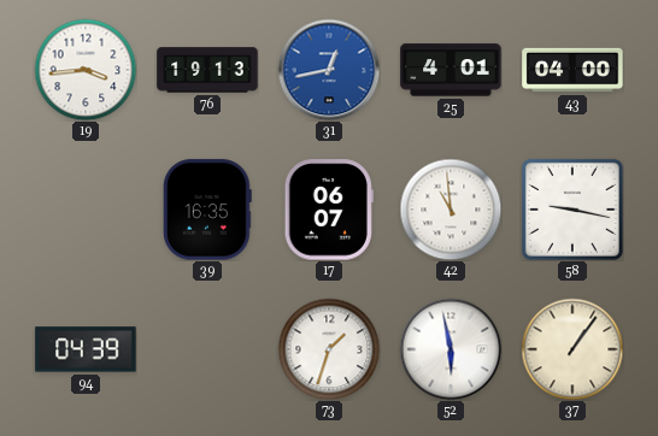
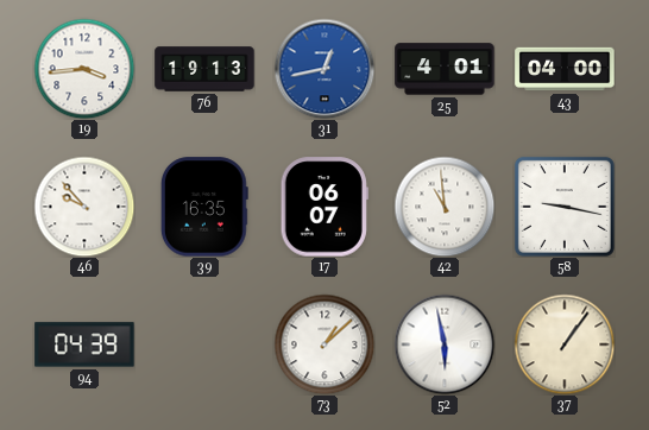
46: none -> 9:53
73: 1:33 -> 1:08
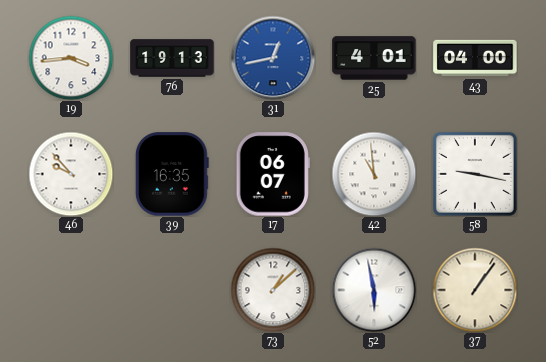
94: 04:39 -> none
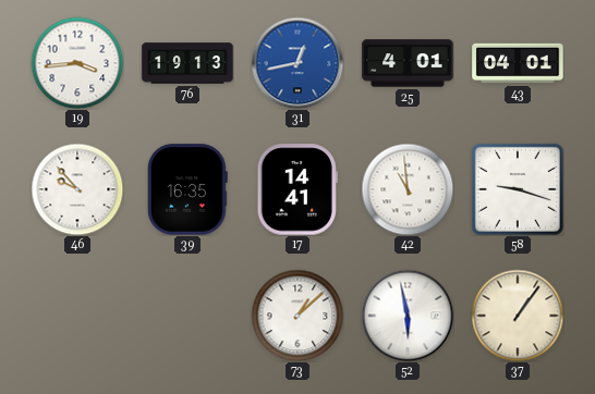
43: 04:00 -> 04:01
17: 06:07 -> 14:41
58: 9:17 -> 9:18
